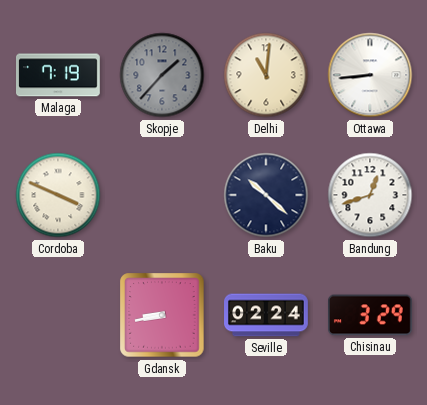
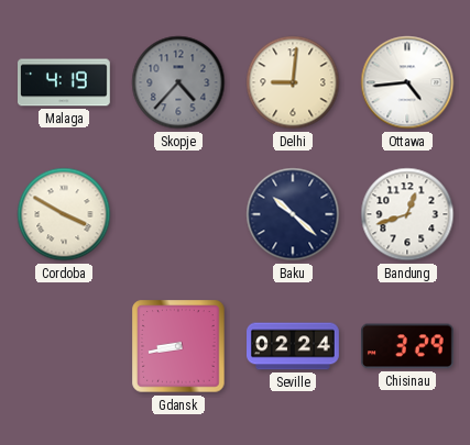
Malaga: 7:19 -> 4:19
Skopje: 1:37 -> 4:37
Delhi: 11:01 -> 9:01
Ottawa: 8:44 -> 4:44
Cordoba: 3:49 -> 3:50
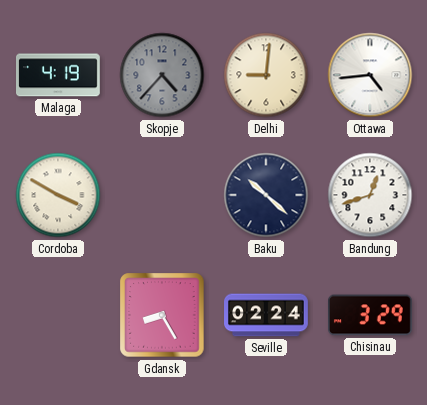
Gdansk: 8:43 -> 8:25
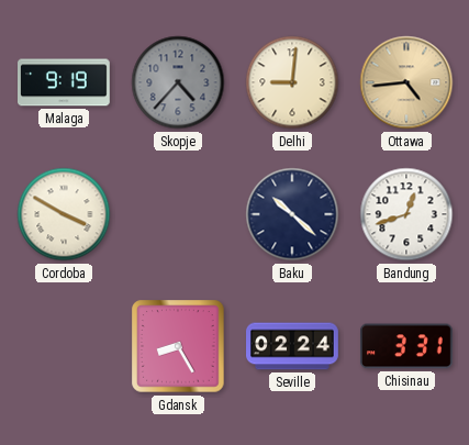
Malaga: 4:19 -> 9:19
Ottawa dial: white -> champagne
Chisinau: 3:29 -> 3:31
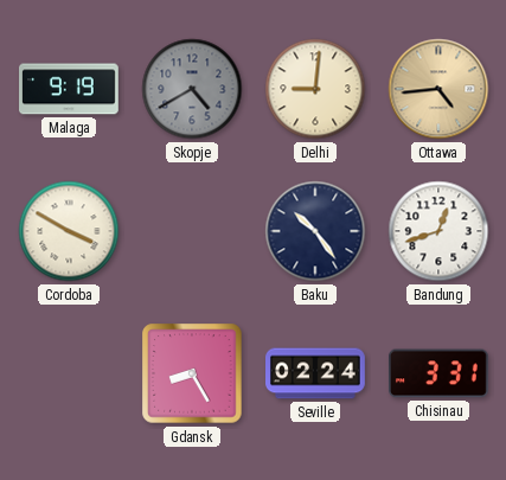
Skopje: 4:37 -> 4:40
Baku: 10:22 -> 10:24
